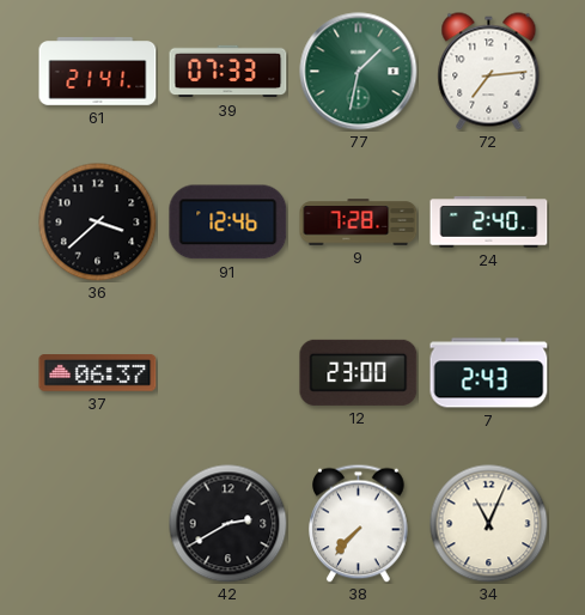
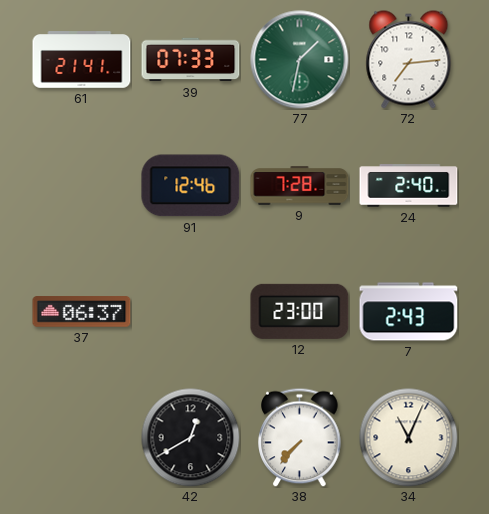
36: 3:38 -> none
42: 2:40 -> 12:40
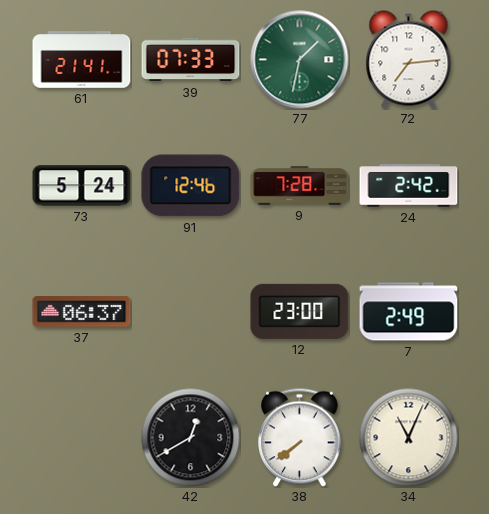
73: none -> 5:24
24: 2:40 -> 2:42
7: 2:43 -> 2:49
38: 7:37 -> 7:39
